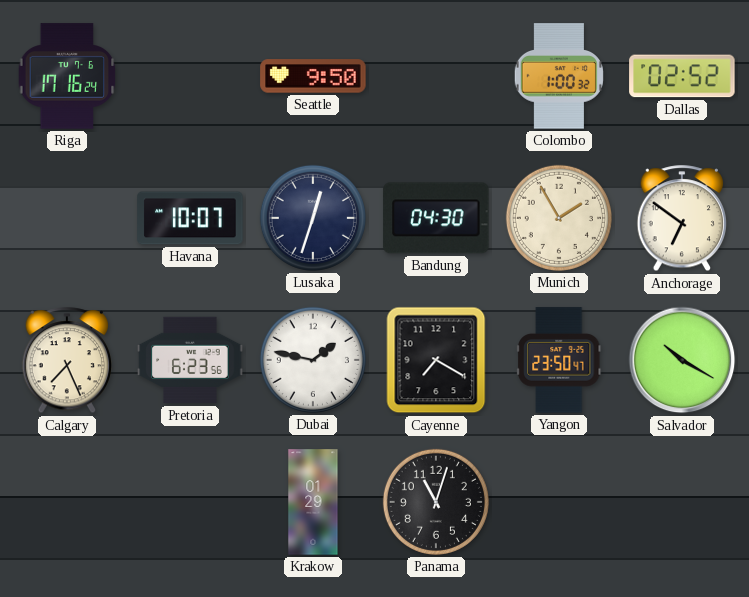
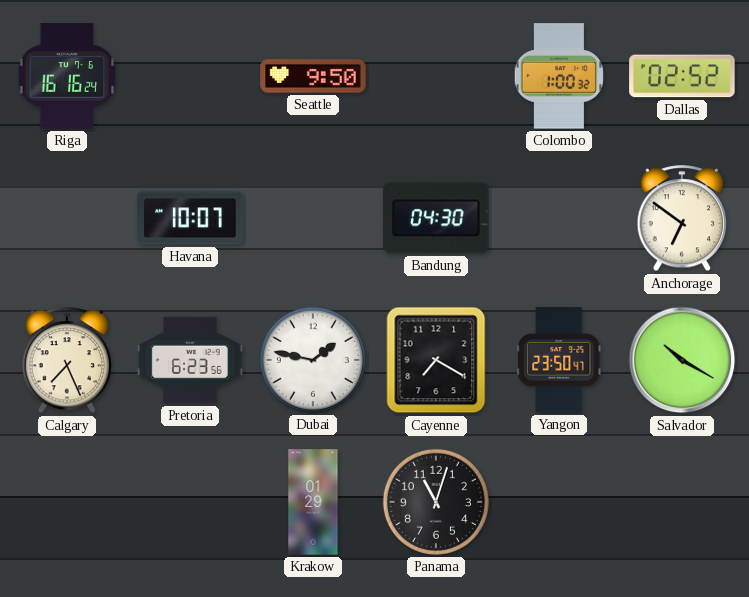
Riga: 17:16 -> 16:16
Lusaka: 12:33 -> none
Munich: 1:55 -> none
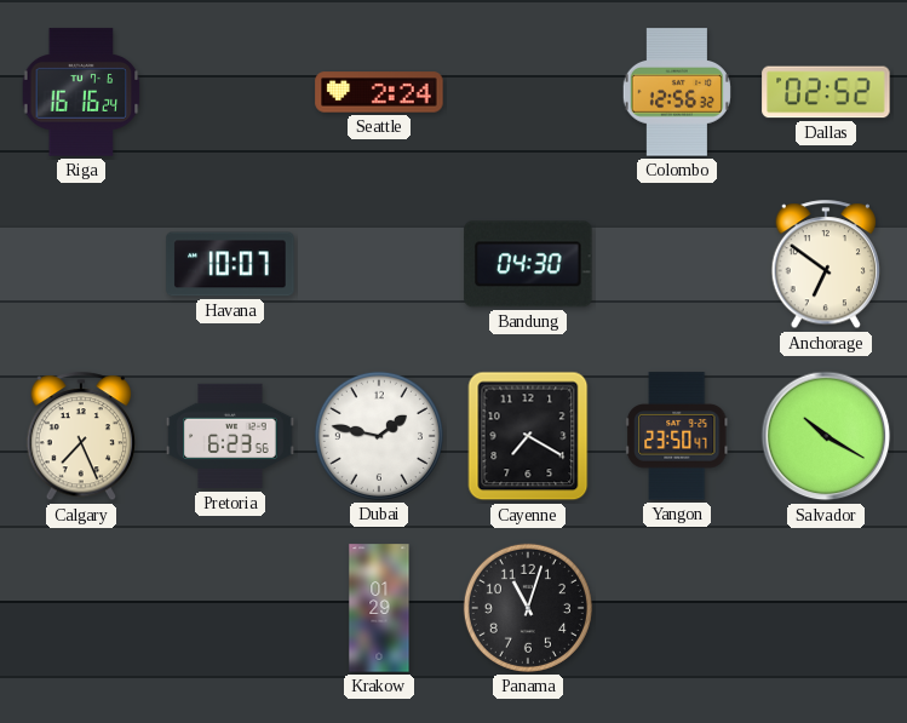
Seattle: 9:50 -> 2:24
Colombo: 1:00 -> 12:56
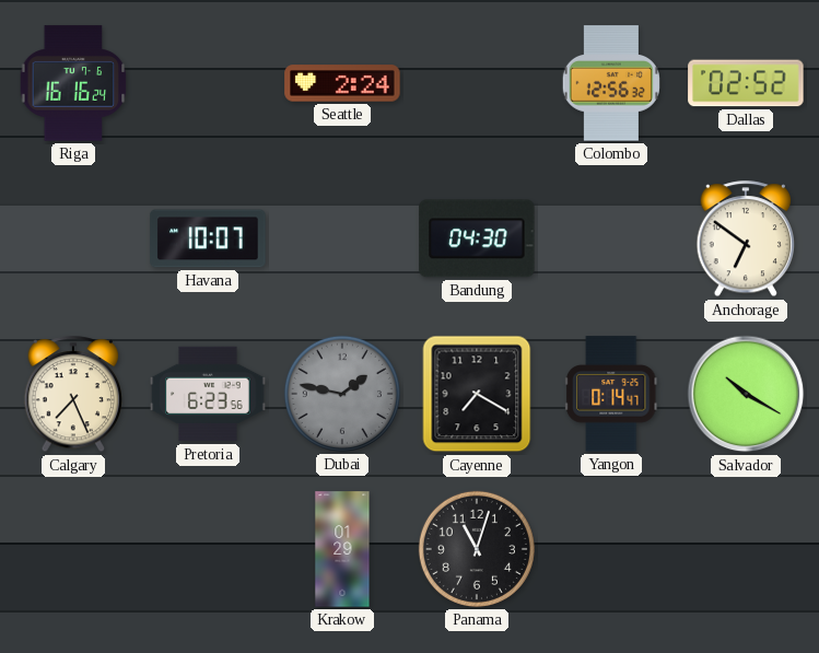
Dubai dial: white -> grey
Yangon: 23:50 -> 0:14
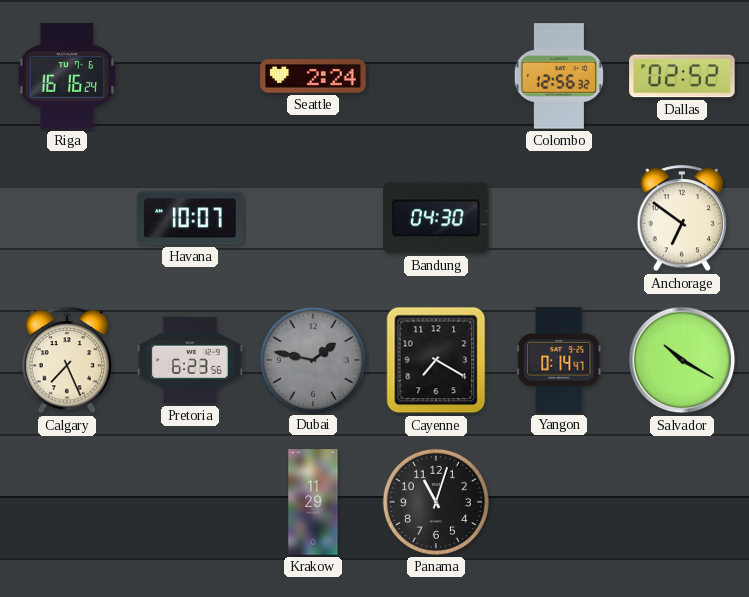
Krakow: 01:29 -> 11:29
